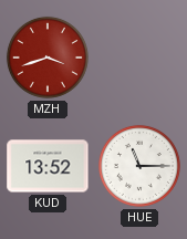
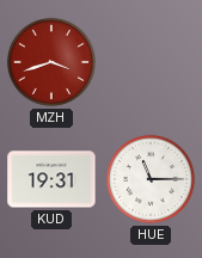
KUD: 13:52 -> 19:31
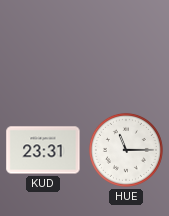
MZH: 3:42 -> none
KUD: 19:31 -> 23:31
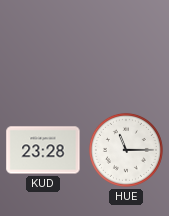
KUD: 23:31 -> 23:28
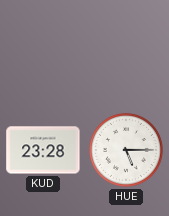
HUE: 11:15 -> 5:15
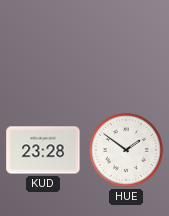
HUE: 5:15 -> 1:51
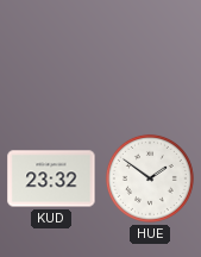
KUD: 23:28 -> 23:32
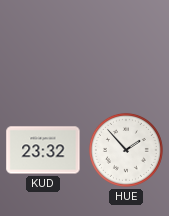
HUE: 1:51 -> 1:53
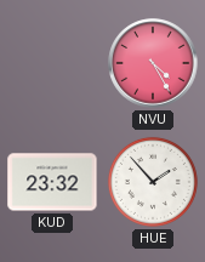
NVU: none -> 4:25
